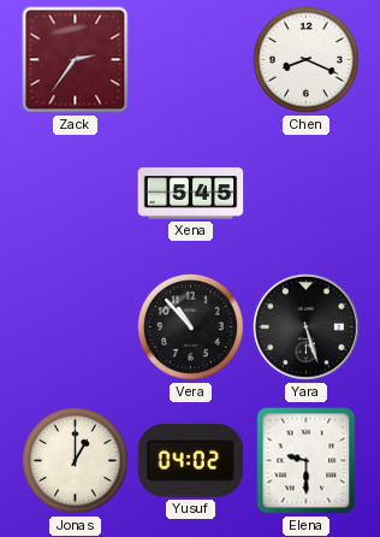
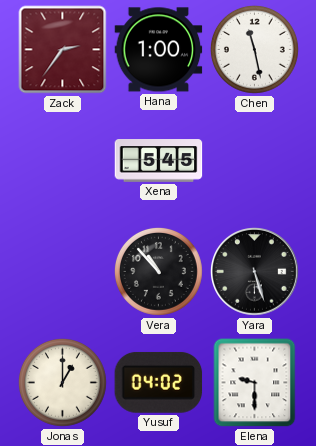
Hana: none -> 1:00
Chen: 8:19 -> 11:28
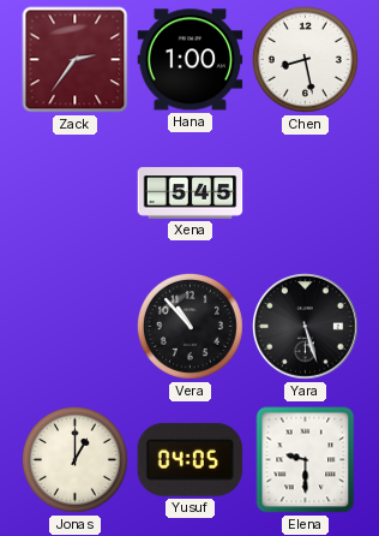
Chen: 11:28 -> 8:28
Yusuf: 04:02 -> 04:05
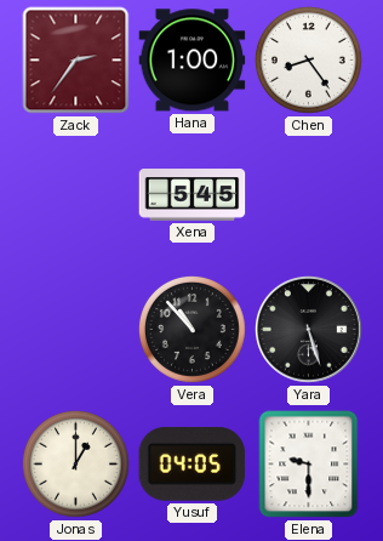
Chen: 8:28 -> 8:24
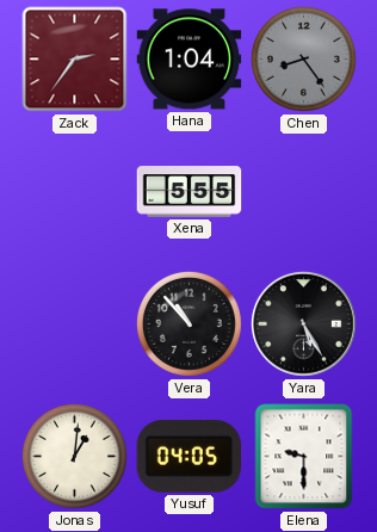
Hana: 1:00 -> 1:04
Chen dial: white -> grey
Xena: 5:45 -> 5:55
Yara: 5:27 -> 5:25
Jonas: 1:00 -> 1:01
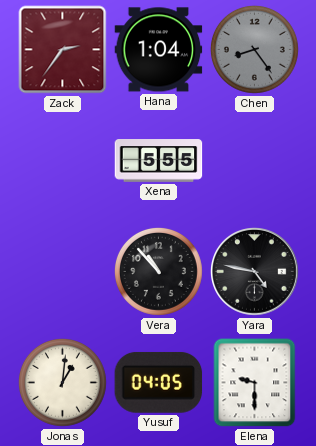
Yara: 5:25 -> 4:47
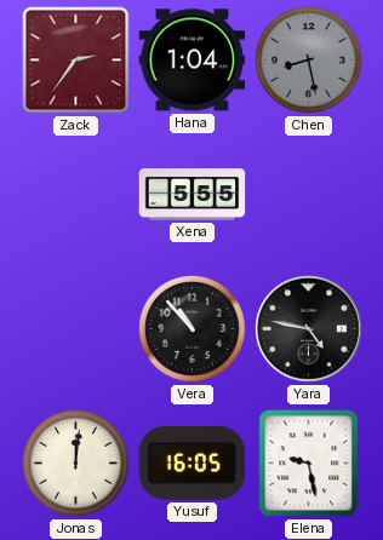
Chen: 8:24 -> 8:28
Jonas: 1:01 -> 12:01
Yusuf: 04:05 -> 16:05
Elena: 9:30 -> 9:28
